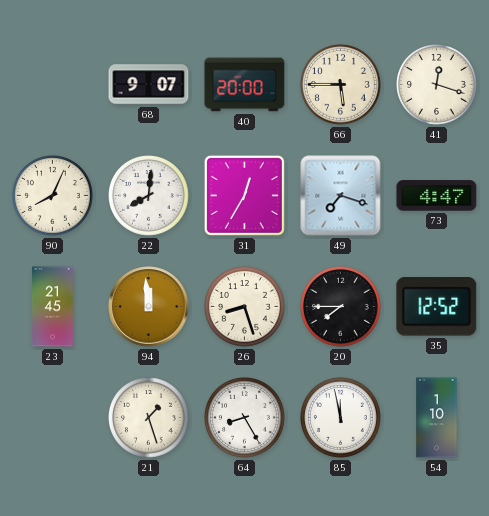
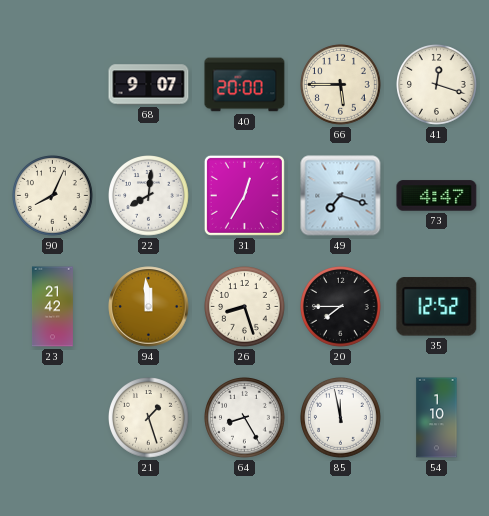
23: 21:45 -> 21:42
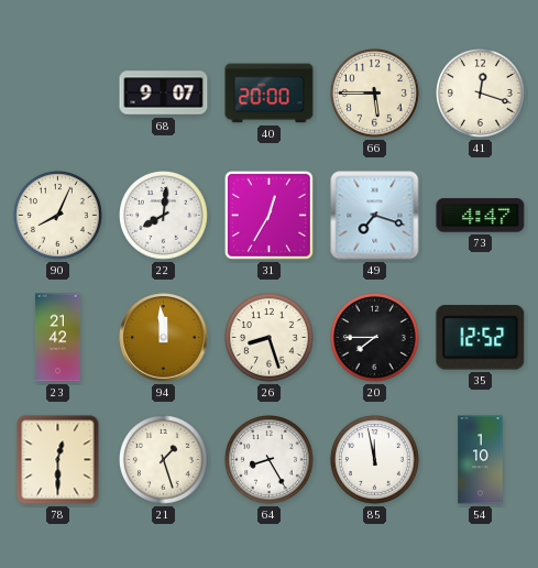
78: none -> 12:30
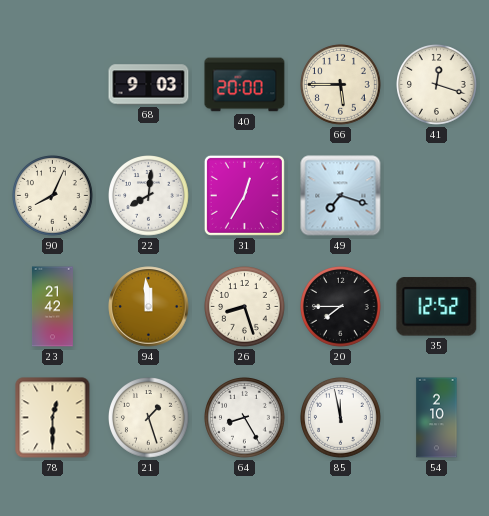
68: 9:07 -> 9:03
73: 4:47 -> none
54: 1:10 -> 2:10
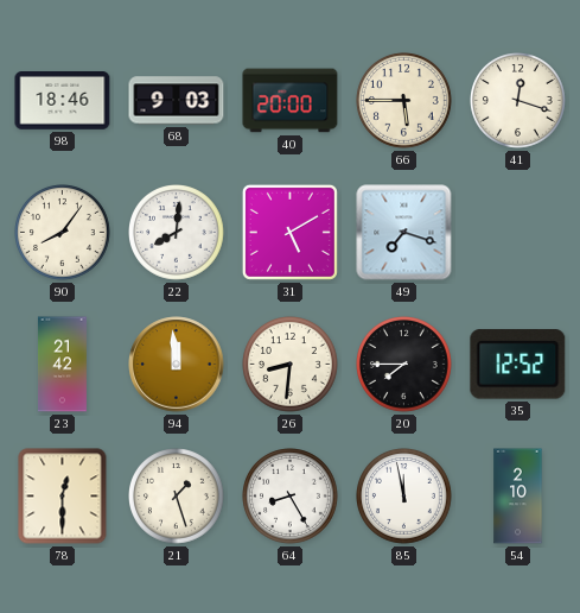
98: none -> 18:46
90: 8:04 -> 8:06
31: 12:35 -> 5:10
26: 8:27 -> 8:31
